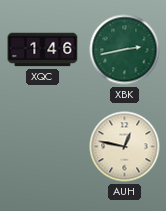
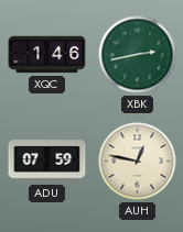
ADU: none -> 07:59
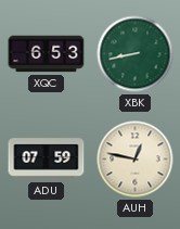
XQC: 1:46 -> 6:53
XBK: 2:43 -> 8:43
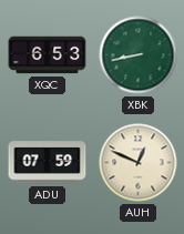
AUH: 12:47 -> 12:49
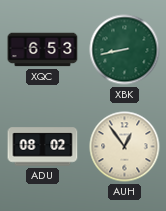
ADU: 07:59 -> 08:02
AUH: 12:49 -> 12:54
